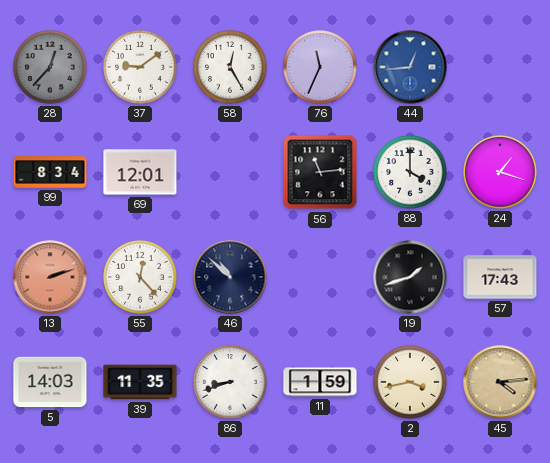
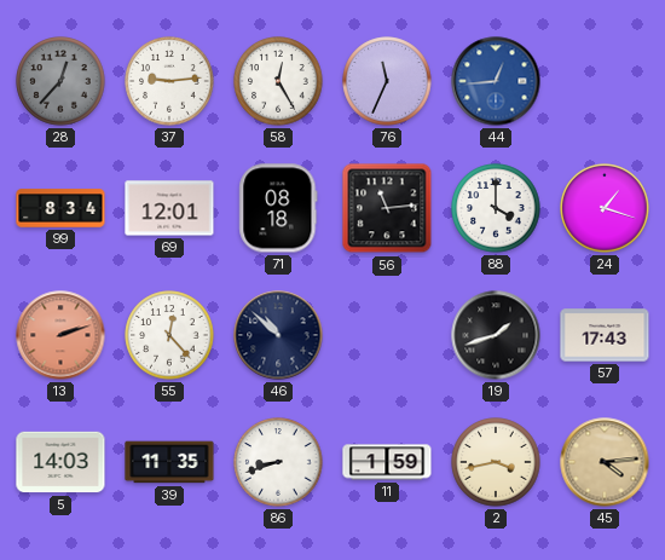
37: 9:09 -> 9:14
71: none -> 08:18
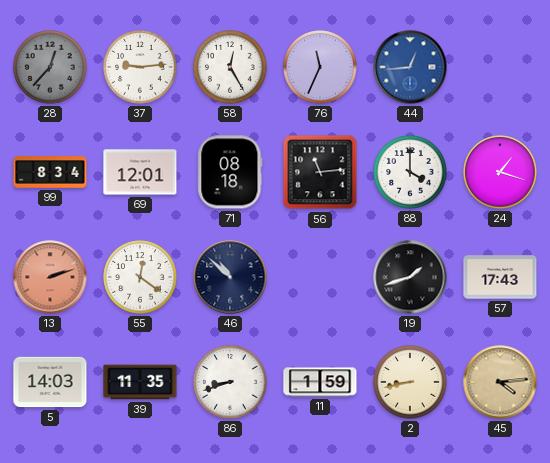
55: 12:23 -> 12:21
2: 3:43 -> 8:43
